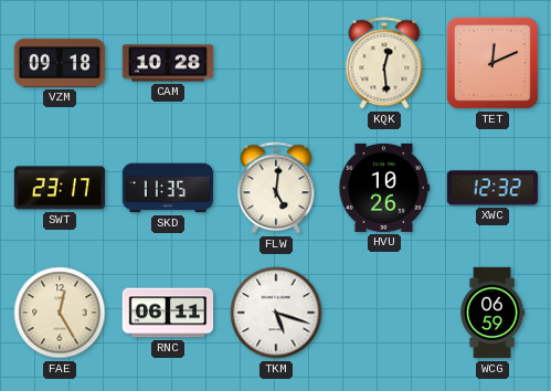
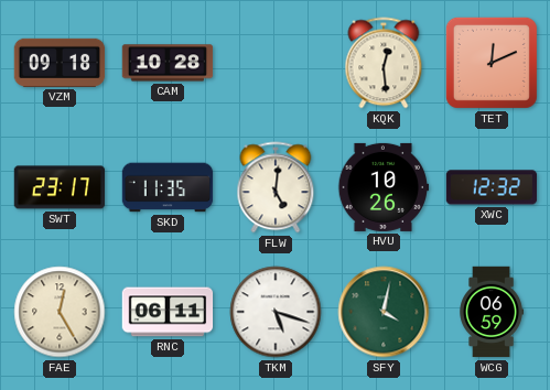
SFY: none -> 4:02
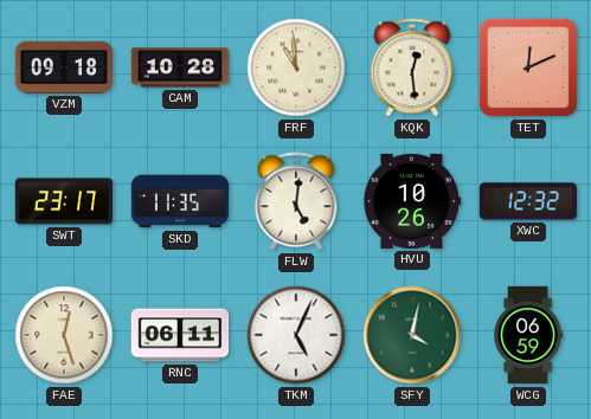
FRF: none -> 10:59
FAE: 12:25 -> 12:27
TKM: 5:18 -> 5:04
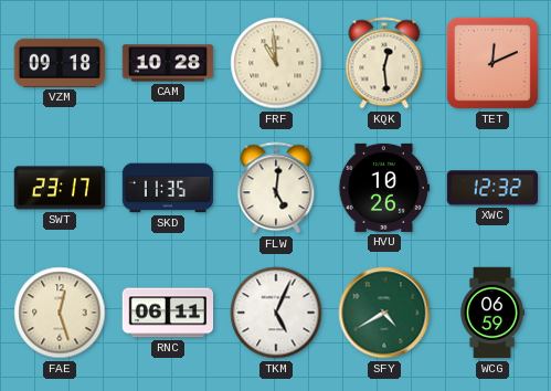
SFY: 4:02 -> 4:40
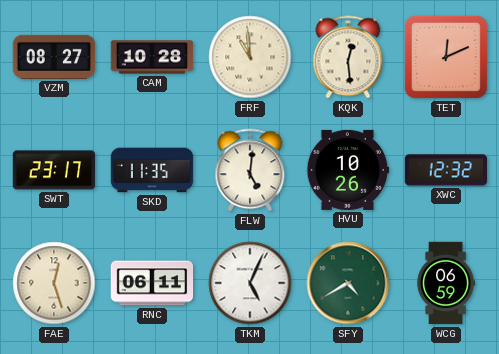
VZM: 09:18 -> 08:27
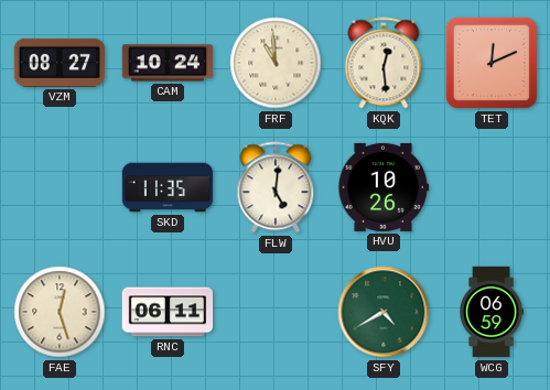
CAM: 10:28 -> 10:24
SWT: 23:17 -> none
XWC: 12:32 -> none
TKM: 5:04 -> none
